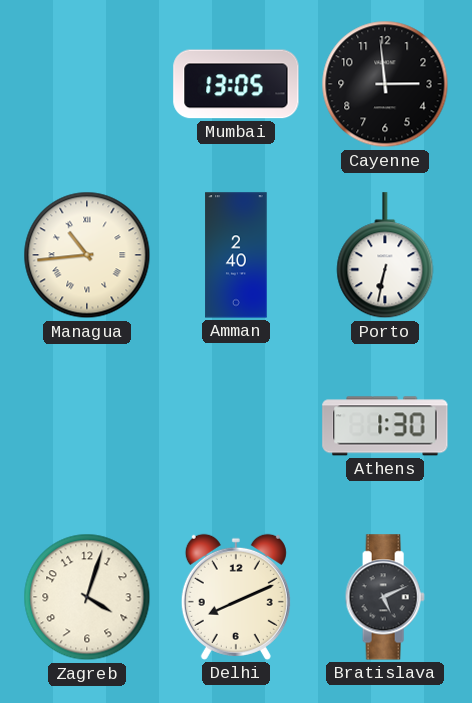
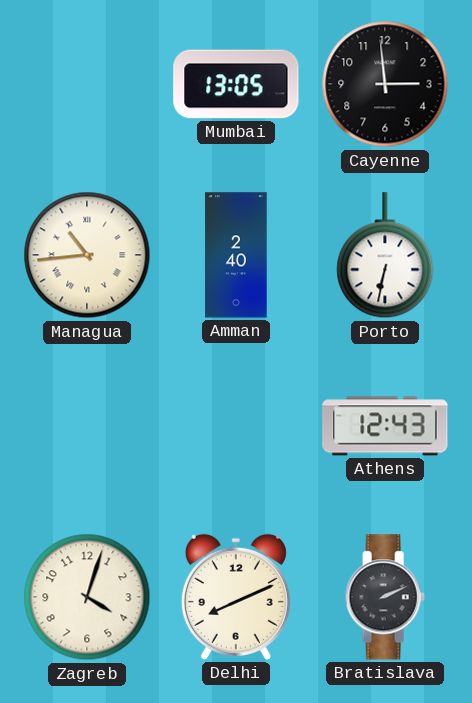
Athens: 1:30 -> 12:43
Bratislava: 5:11 -> 2:11
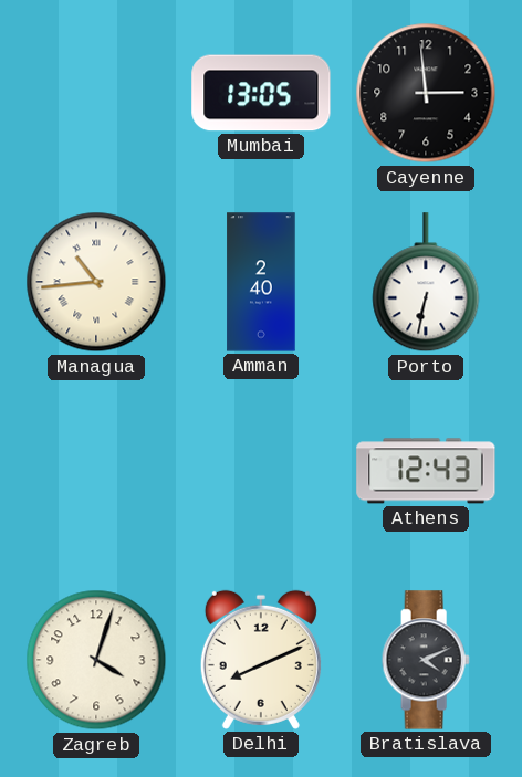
Bratislava: 2:11 -> 4:11
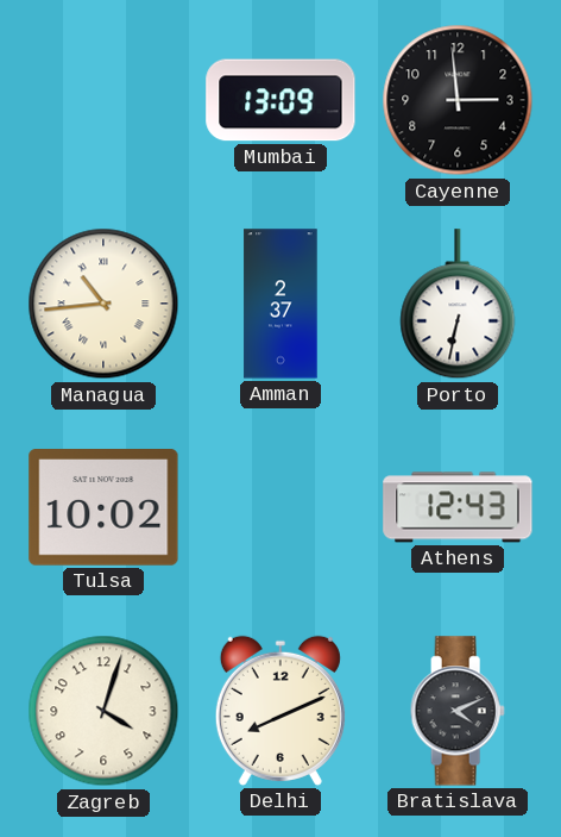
Mumbai: 13:05 -> 13:09
Amman: 2:40 -> 2:37
Tulsa: none -> 10:02
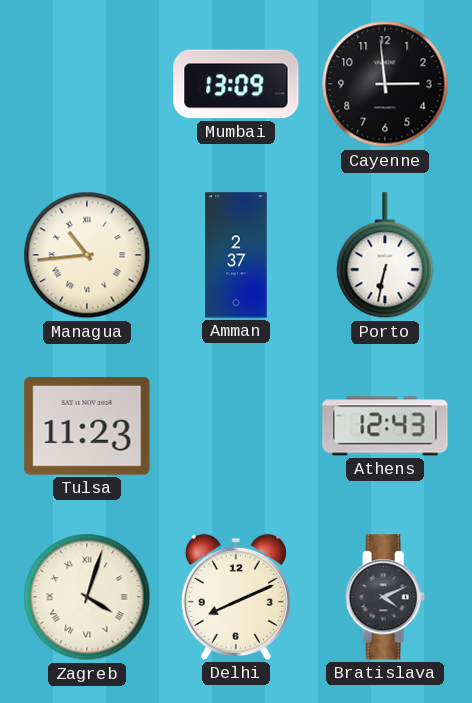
Tulsa: 10:02 -> 11:23
Zagreb numerals: Arabic -> Roman
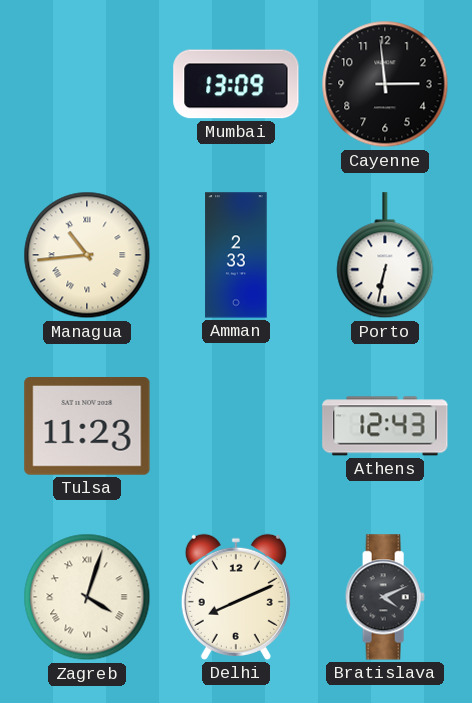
Amman: 2:37 -> 2:33
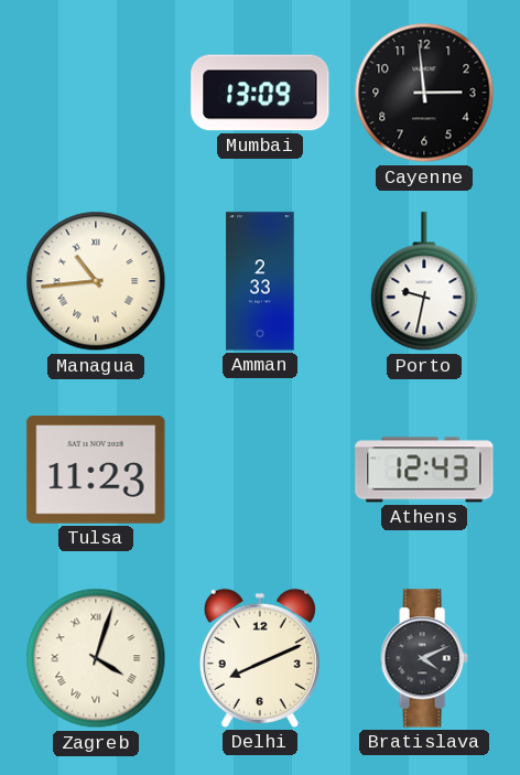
Porto: 6:32 -> 9:32
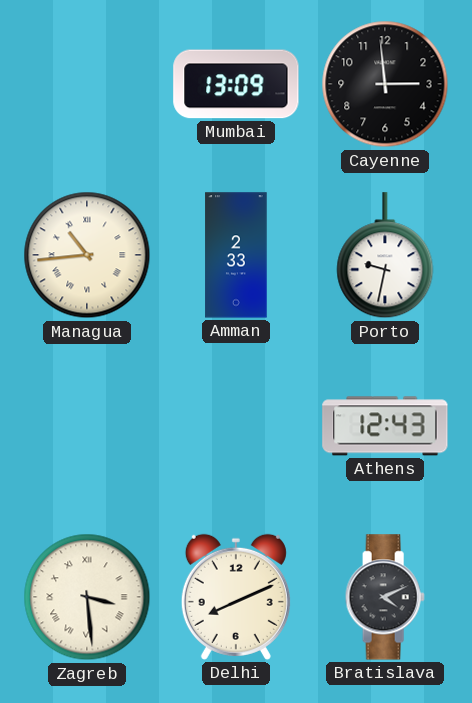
Tulsa: 11:23 -> none
Zagreb: 4:03 -> 3:29
